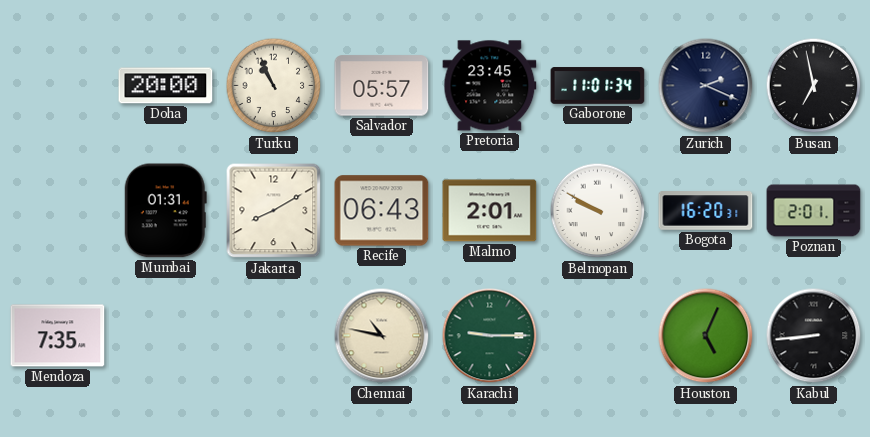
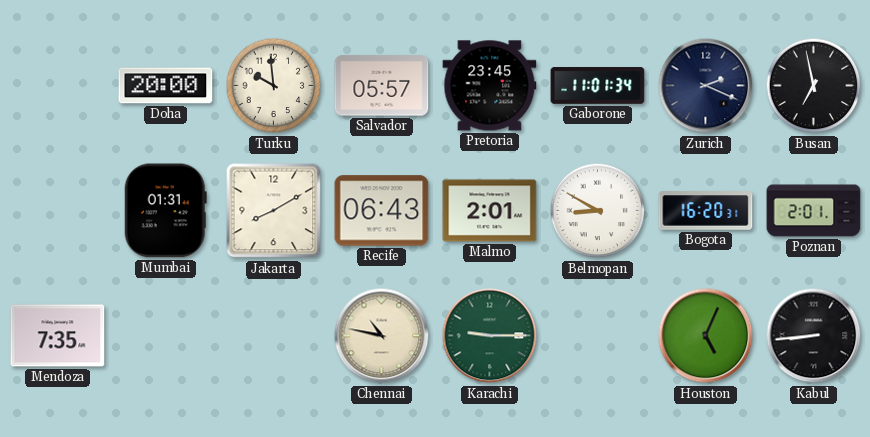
Turku: 10:56 -> 9:59
Belmopan: 9:50 -> 8:50
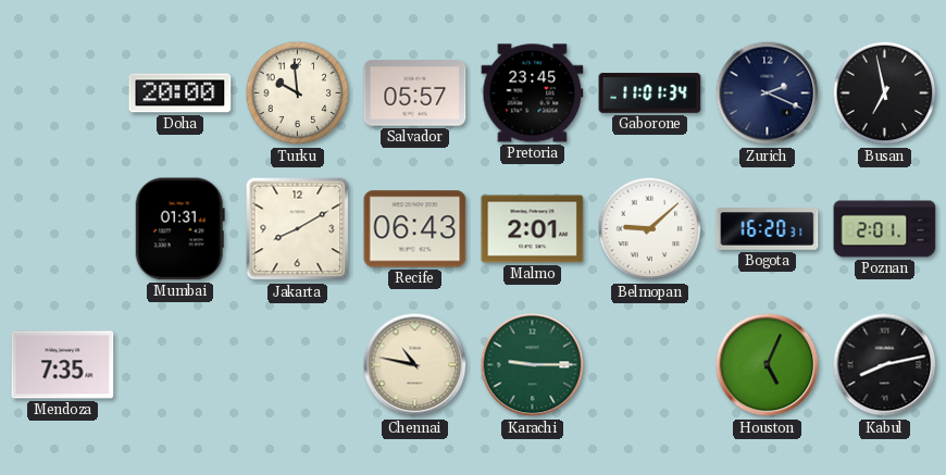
Belmopan: 8:50 -> 9:08
Kabul: 8:44 -> 8:13
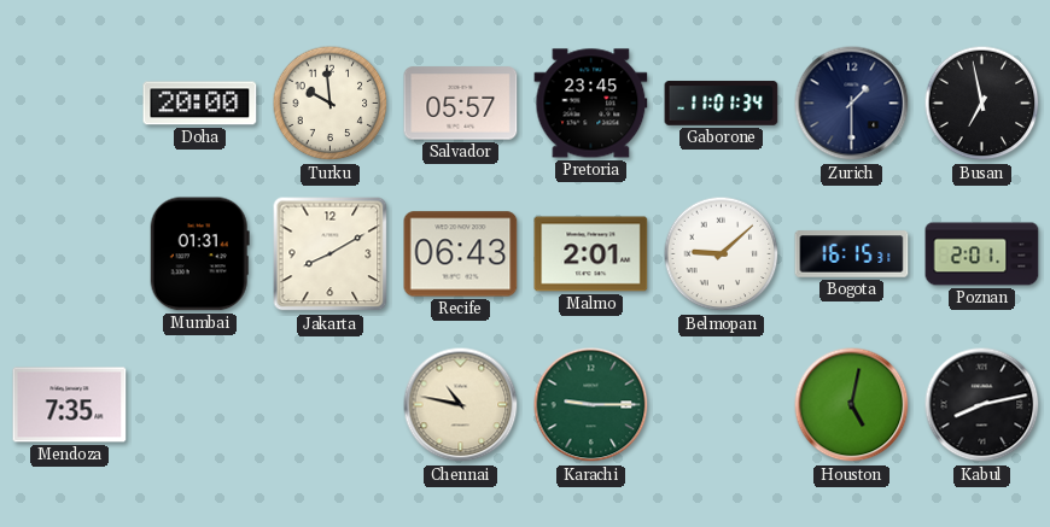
Zurich: 2:19 -> 1:30
Bogota: 16:20 -> 16:15
Houston: 5:04 -> 5:02
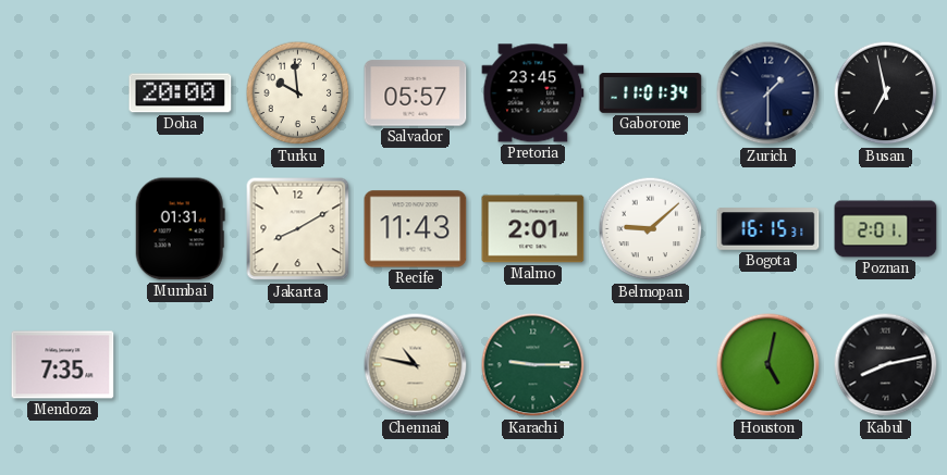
Recife: 06:43 -> 11:43
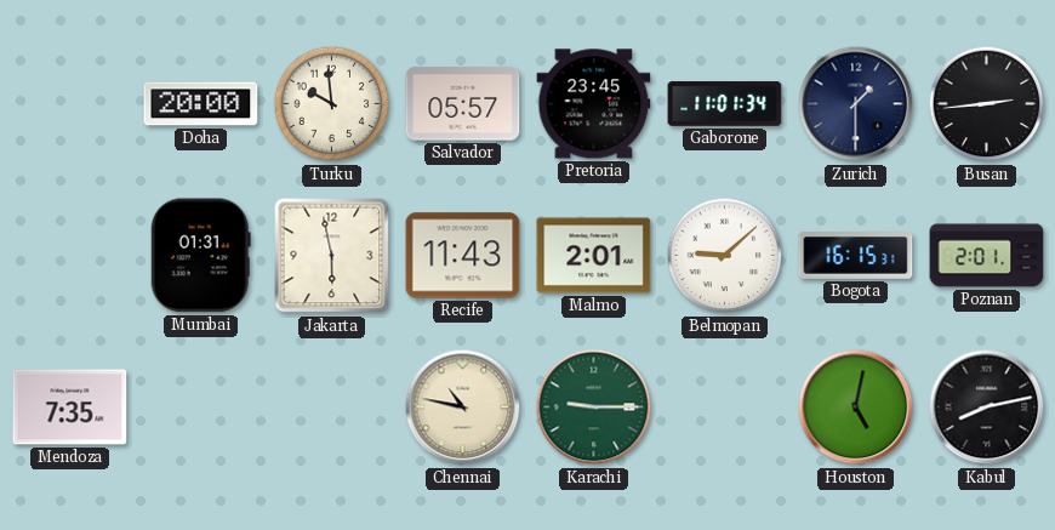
Busan: 6:58 -> 2:44
Jakarta: 8:10 -> 5:58
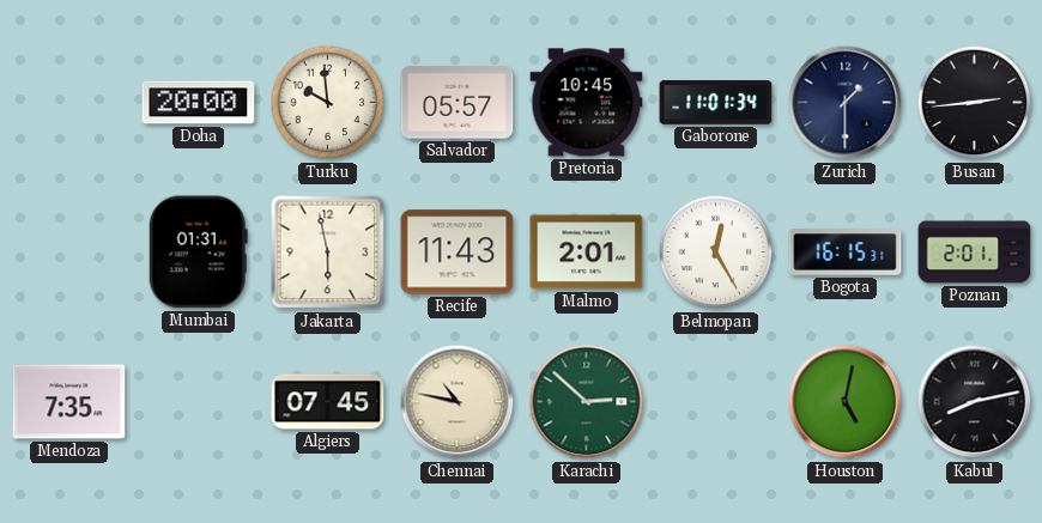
Pretoria: 23:45 -> 10:45
Belmopan: 9:08 -> 12:25
Algiers: none -> 07:45
Karachi: 9:15 -> 2:52
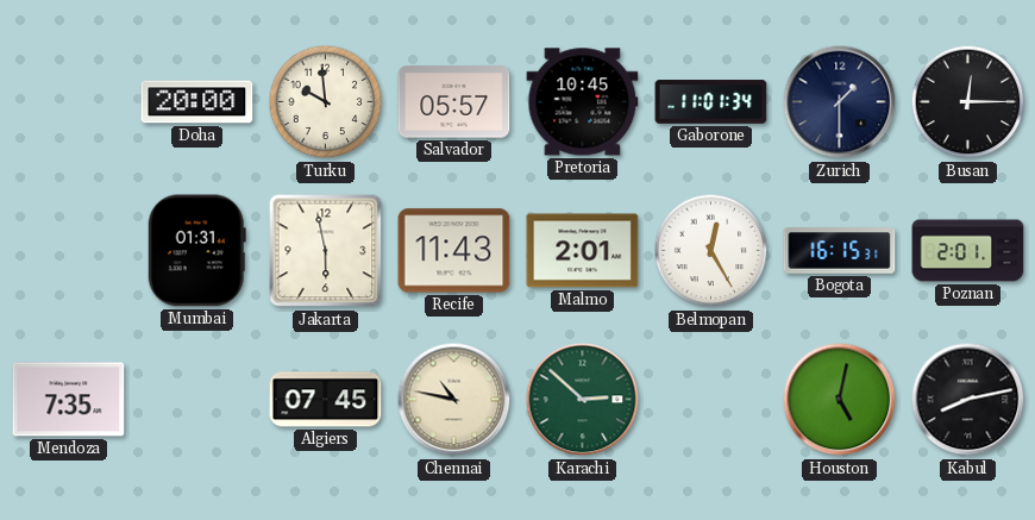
Busan: 2:44 -> 12:15
